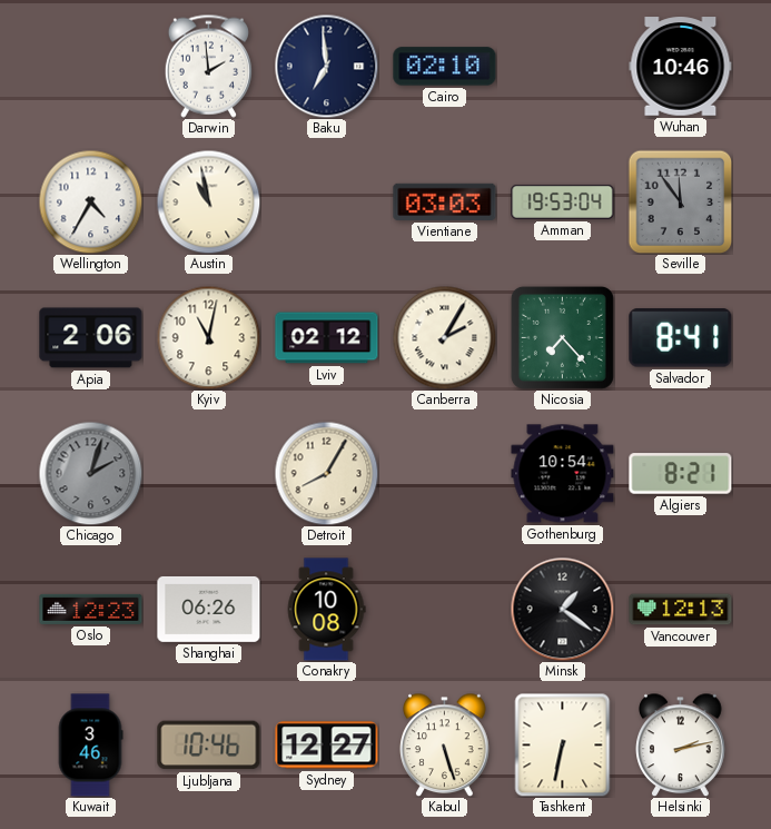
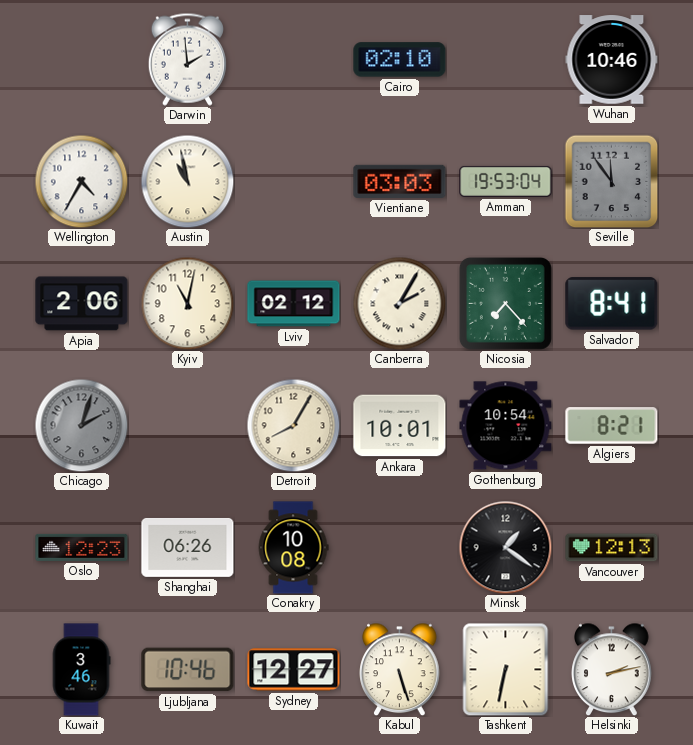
Baku: 6:59 -> none
Ankara: none -> 10:01
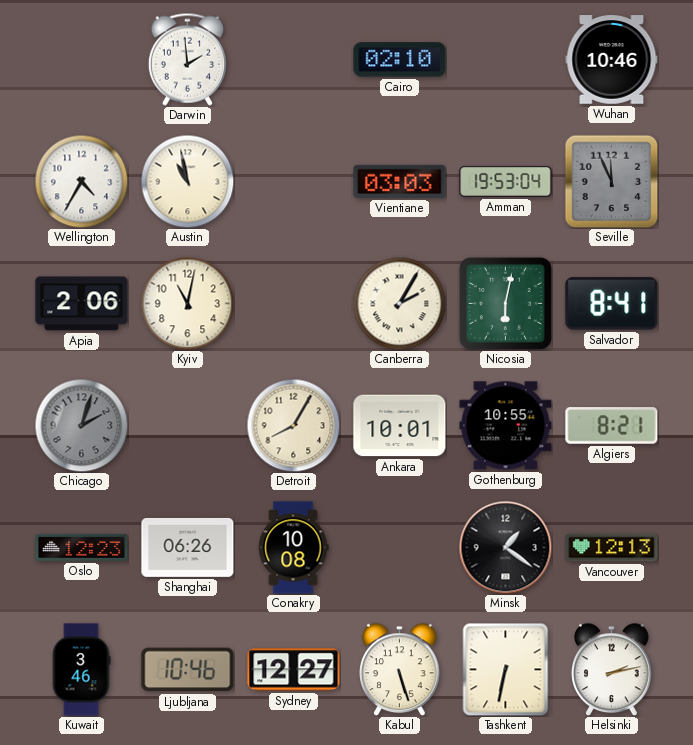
Seville: 11:54 -> 11:56
Lviv: 02:12 -> none
Nicosia: 7:23 -> 6:02
Gothenburg: 10:54 -> 10:55
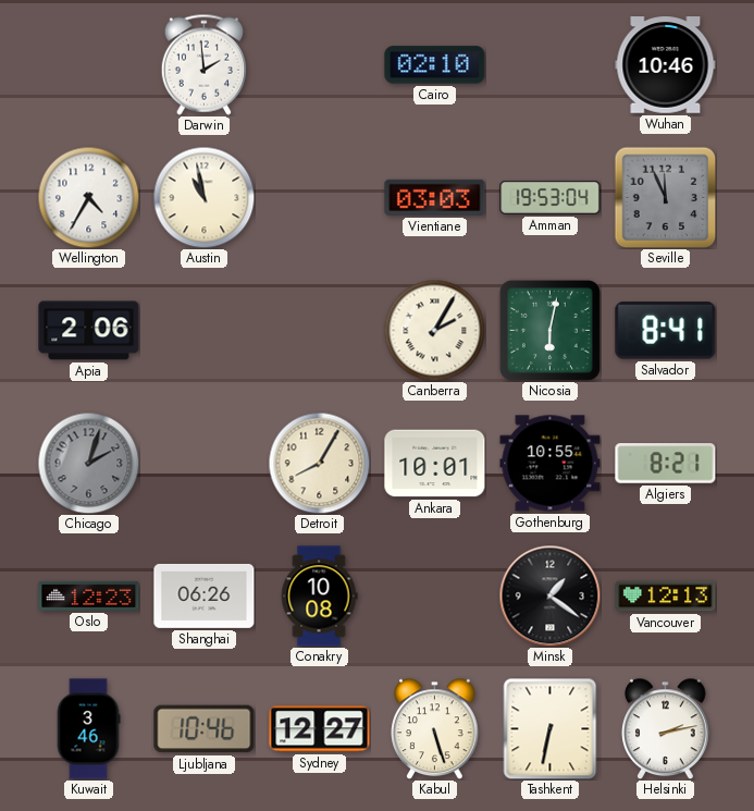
Kyiv: 11:02 -> none
